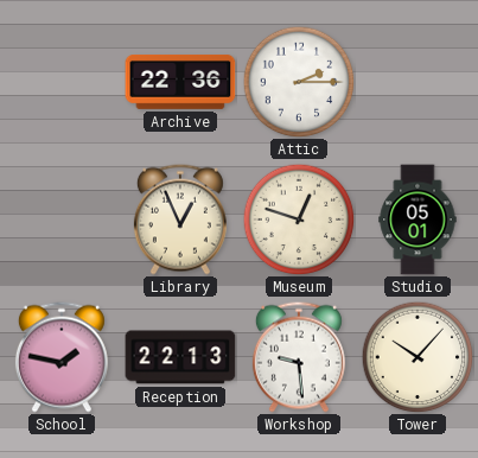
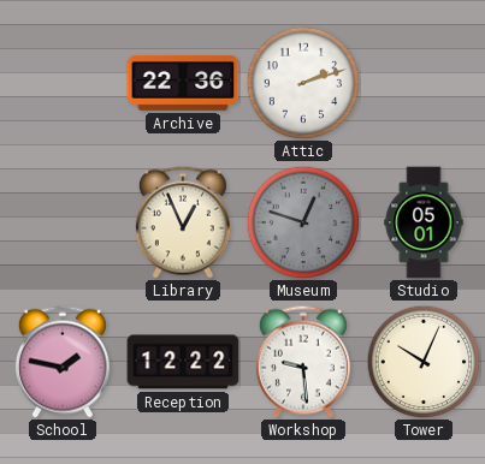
Attic: 2:15 -> 2:12
Museum dial: cream -> grey
Reception: 22:13 -> 12:22
Tower: 10:07 -> 10:04
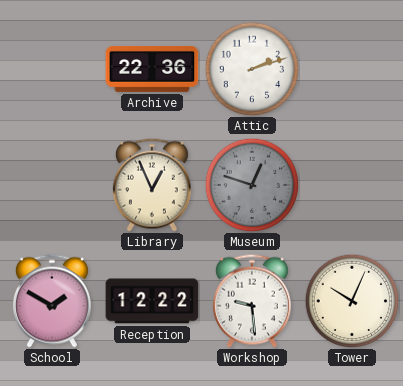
Studio: 05:01 -> none
School: 1:47 -> 1:50
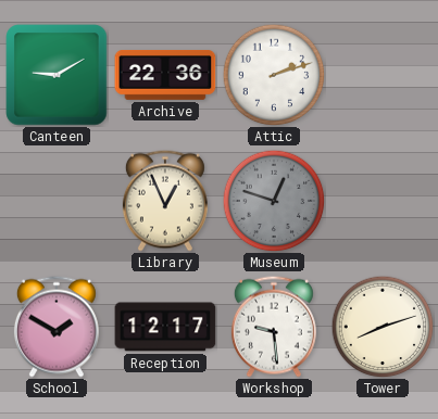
Canteen: none -> 9:10
Reception: 12:22 -> 12:17
Tower: 10:04 -> 8:12
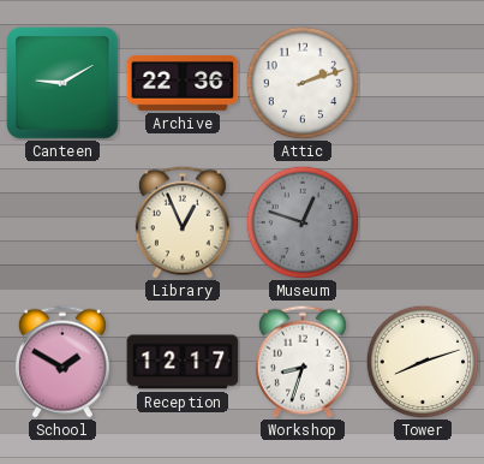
Workshop: 9:29 -> 8:33
